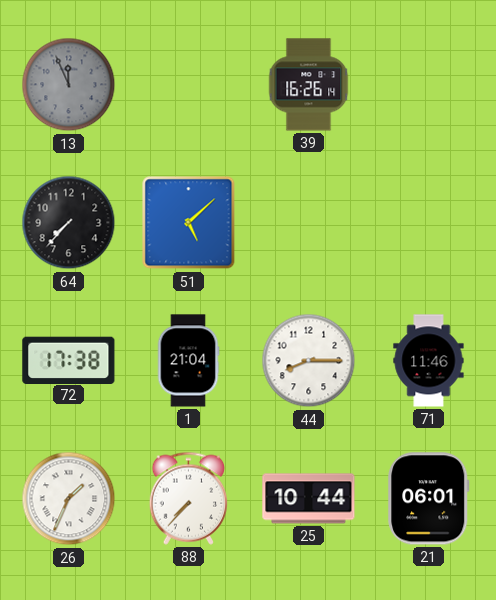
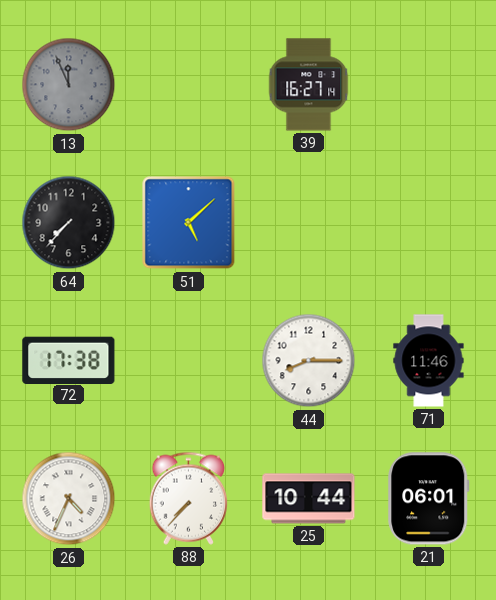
39: 16:26 -> 16:27
1: 21:04 -> none
26: 1:34 -> 4:34
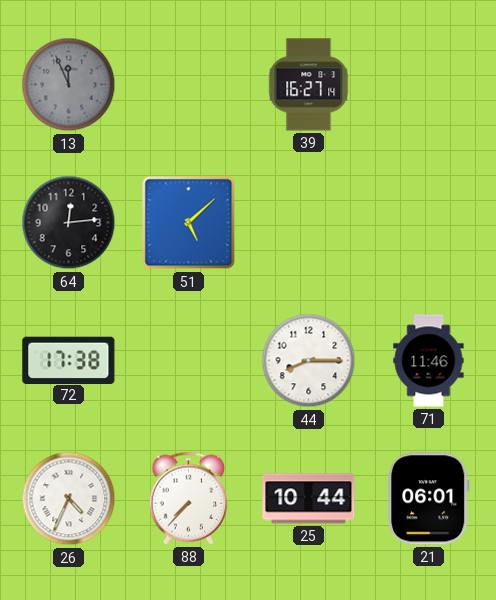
64: 7:37 -> 12:14
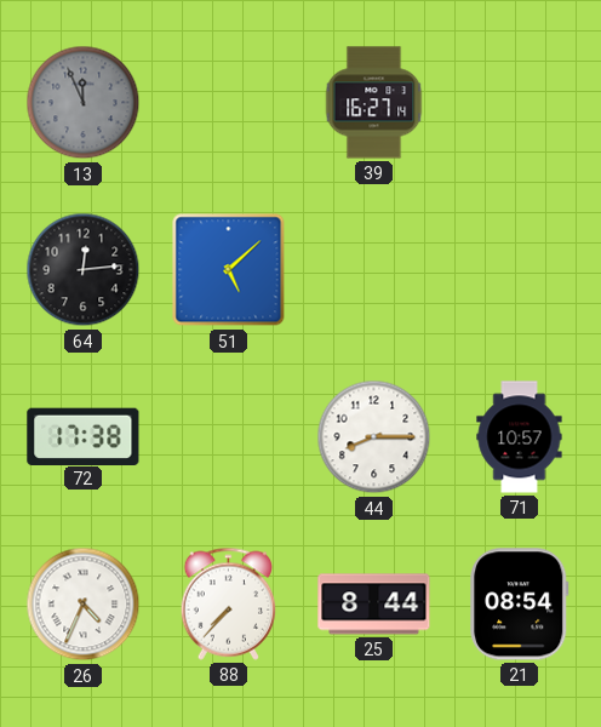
71: 11:46 -> 10:57
25: 10:44 -> 8:44
21: 06:01 -> 08:54
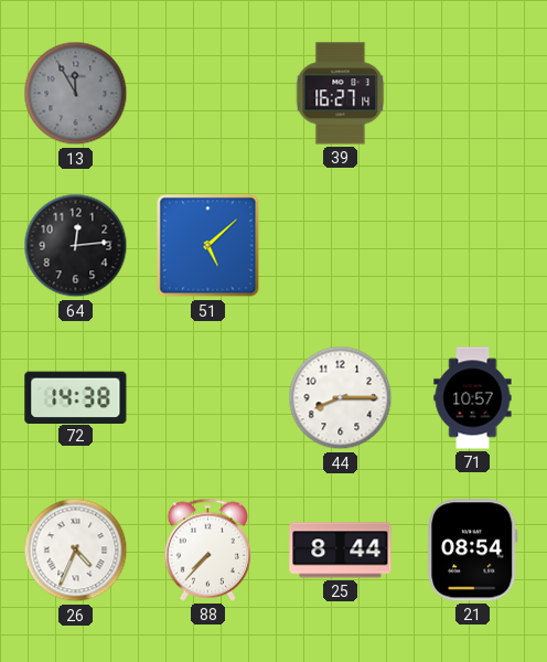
13: 11:56 -> 11:55
72: 17:38 -> 14:38
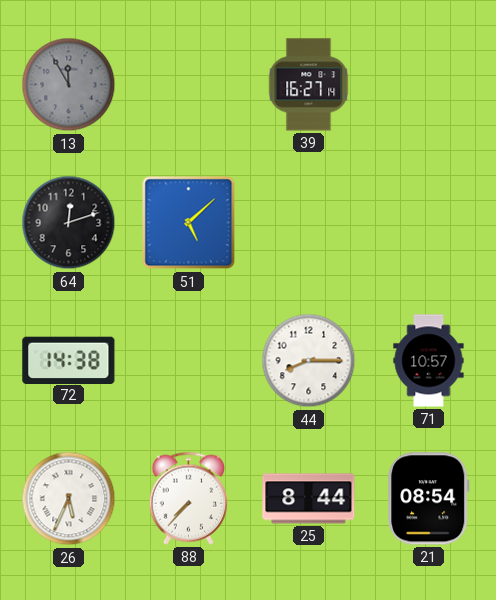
64: 12:14 -> 12:12
26: 4:34 -> 5:34
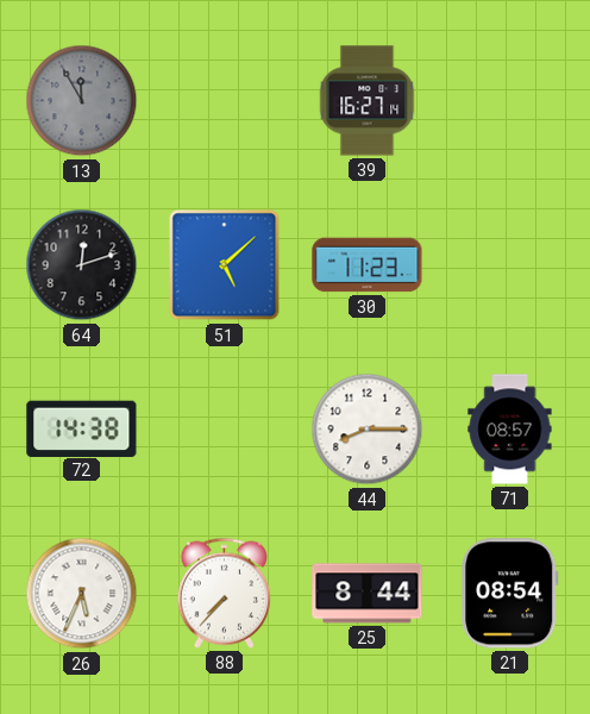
30: none -> 11:23
71: 10:57 -> 08:57
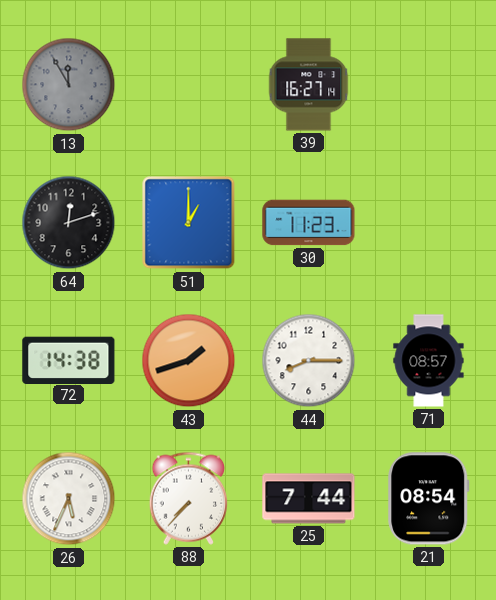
51: 5:08 -> 1:00
43: none -> 1:42
25: 8:44 -> 7:44
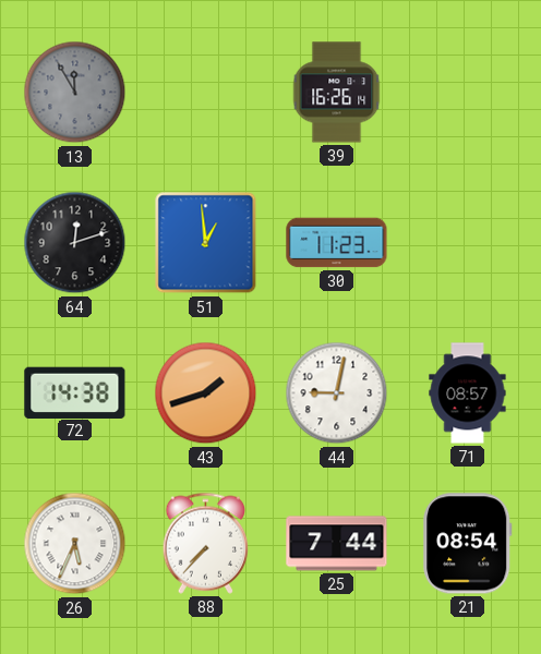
39: 16:27 -> 16:26
51: 1:00 -> 12:59
44: 8:15 -> 9:02
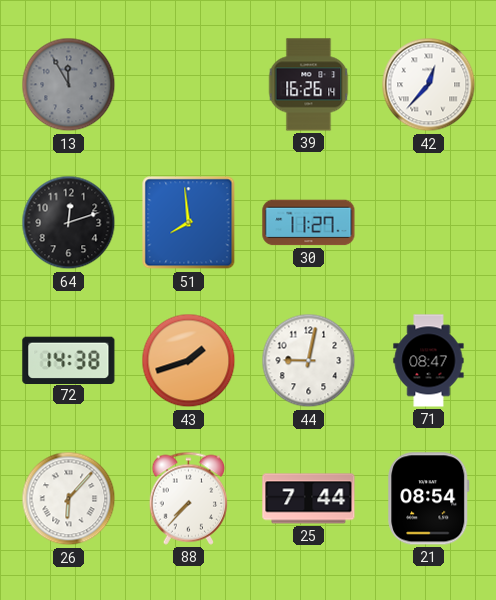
42: none -> 12:37
51: 12:59 -> 7:59
30: 11:23 -> 11:27
71: 08:57 -> 08:47
26: 5:34 -> 6:07
